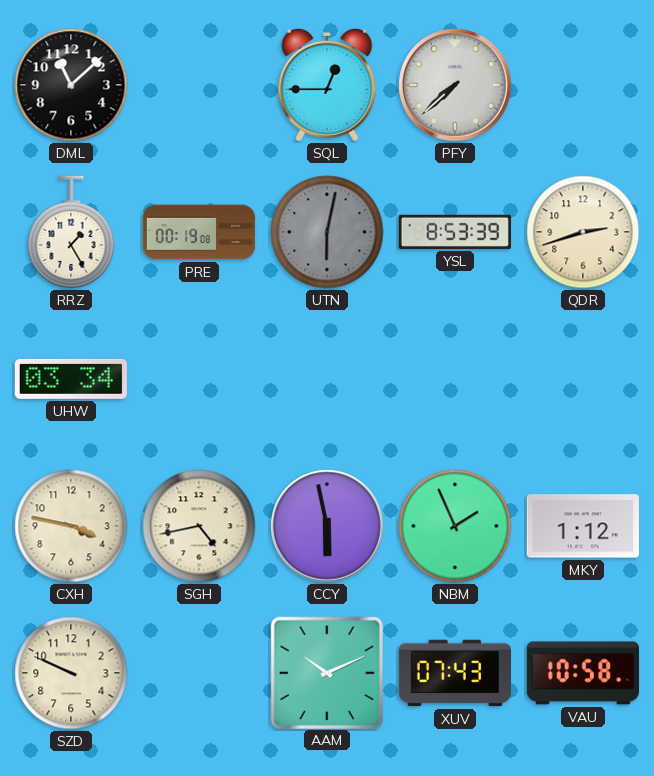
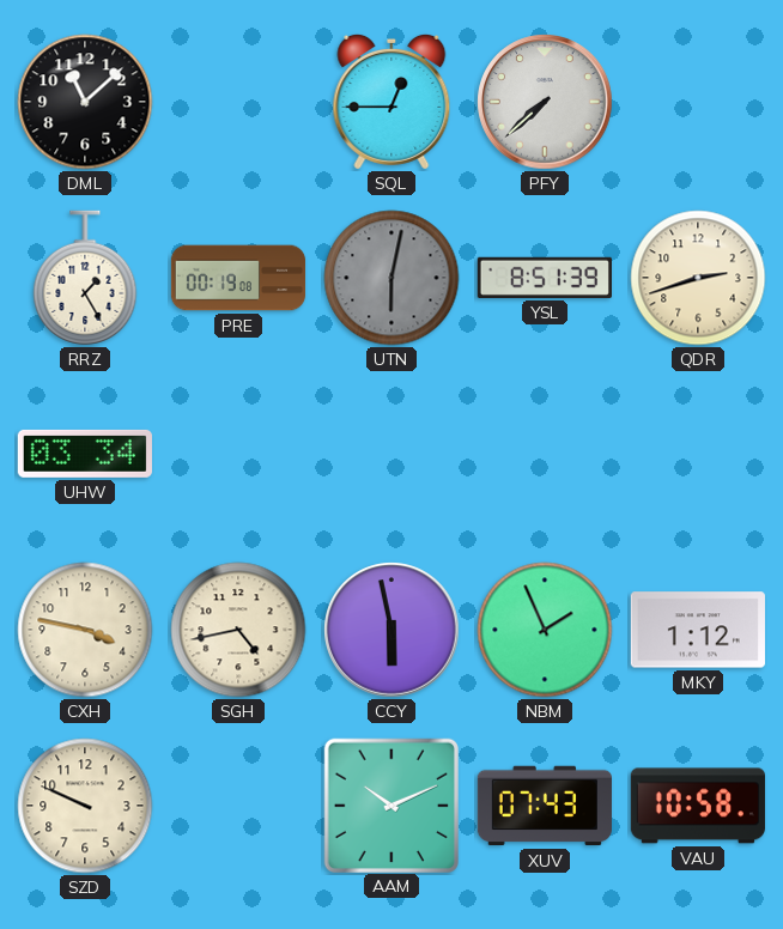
YSL: 8:53 -> 8:51
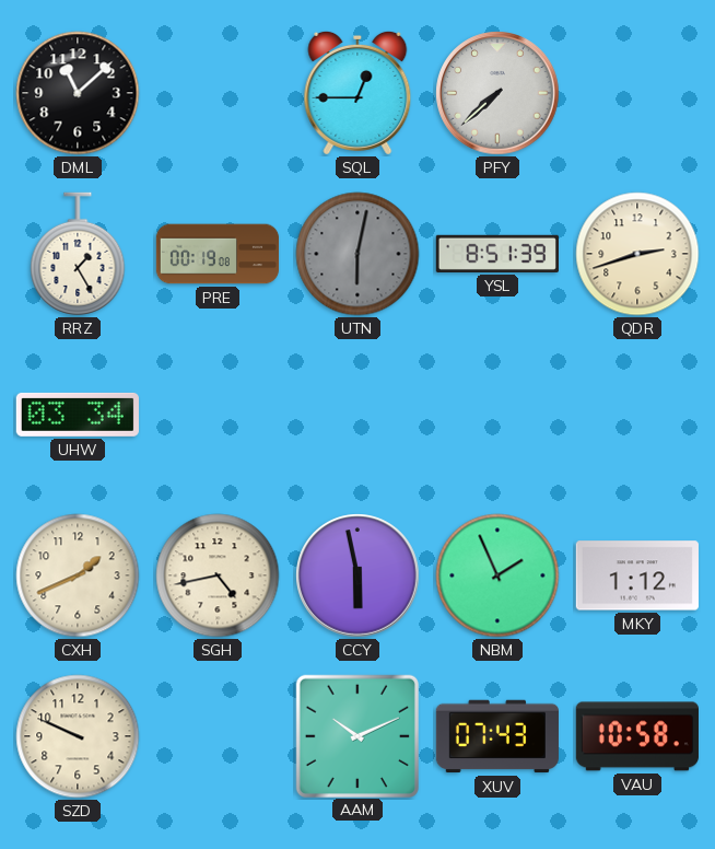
CXH: 3:47 -> 1:41
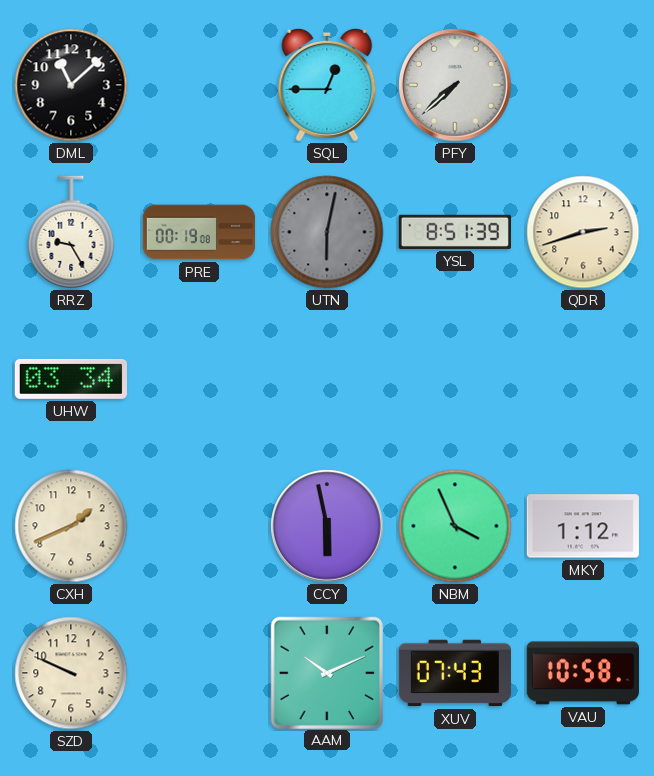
RRZ: 1:25 -> 9:25
SGH: 4:43 -> none
NBM: 1:56 -> 3:56
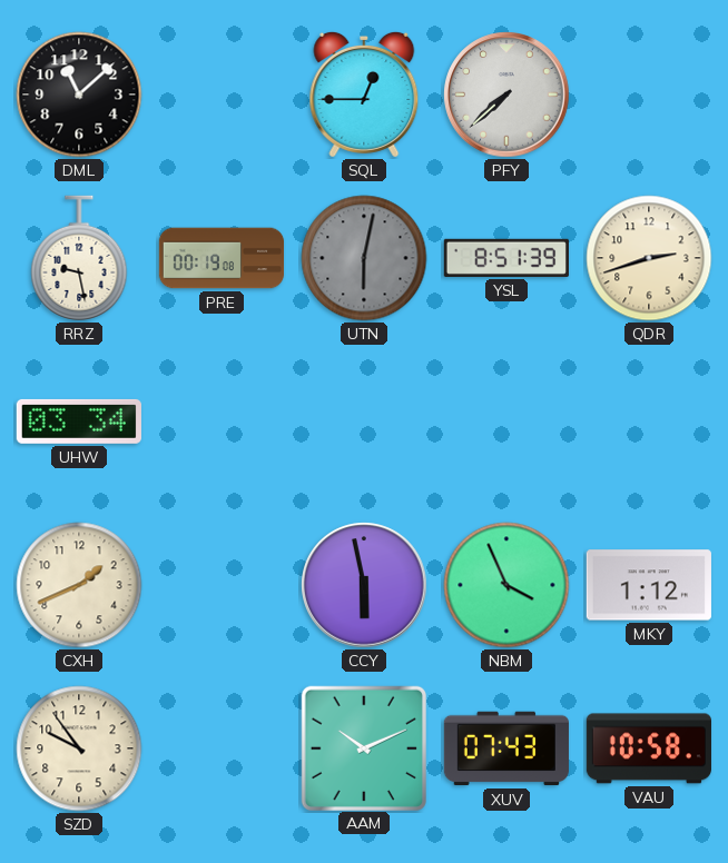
RRZ: 9:25 -> 9:28
SZD: 9:49 -> 9:54
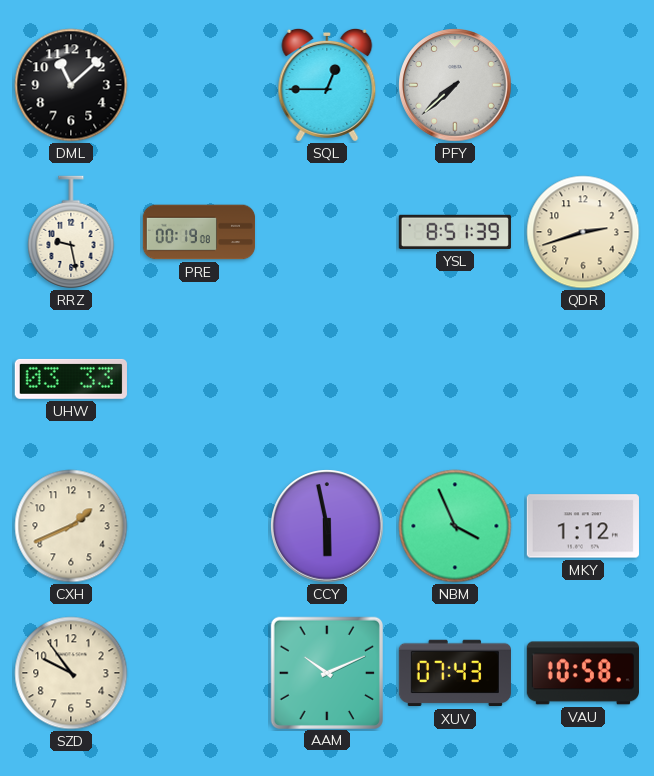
UTN: 6:02 -> none
UHW: 03:34 -> 03:33
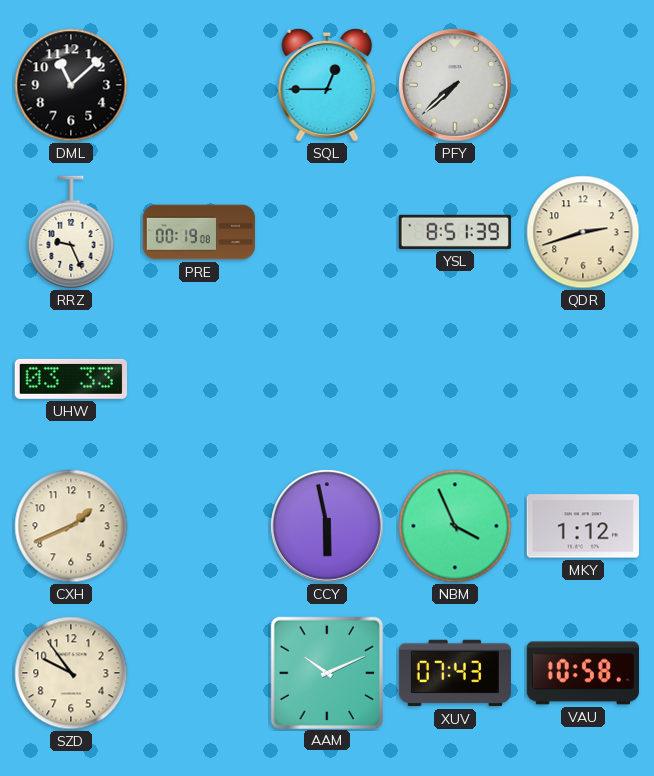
RRZ: 9:28 -> 9:26
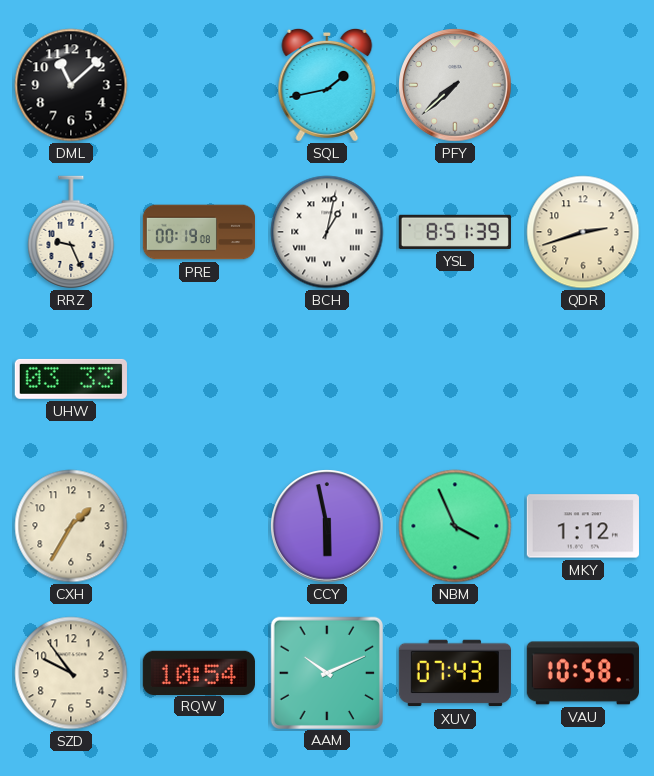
SQL: 12:45 -> 1:43
BCH: none -> 1:02
CXH: 1:41 -> 1:35
RQW: none -> 10:54
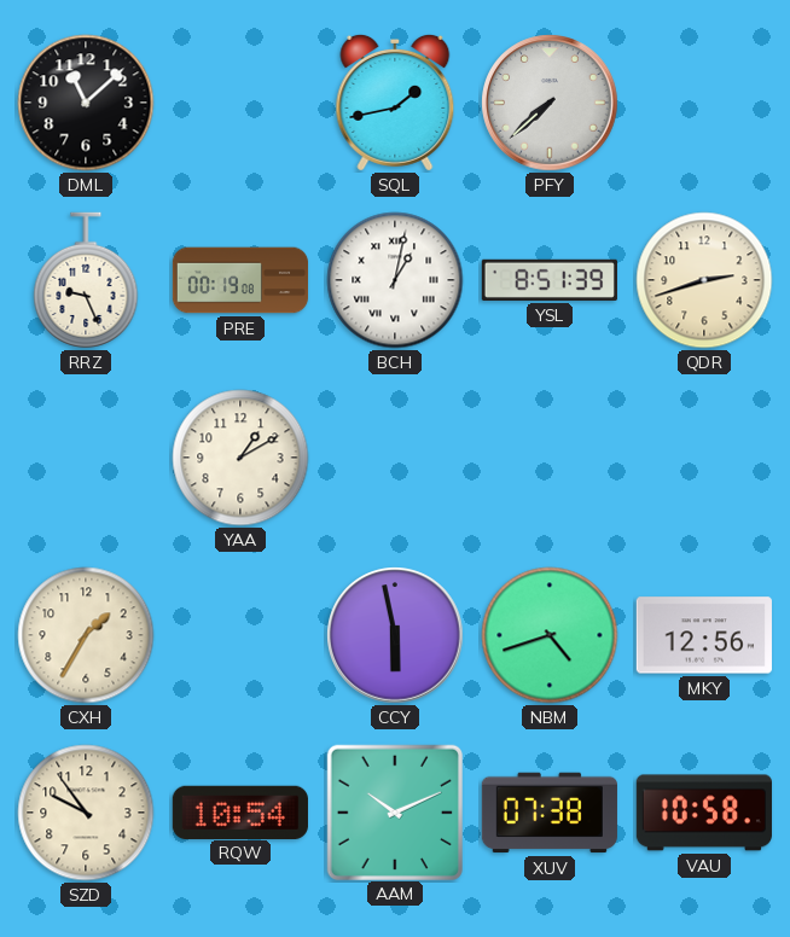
UHW: 03:33 -> none
YAA: none -> 1:10
NBM: 3:56 -> 4:42
MKY: 1:12 -> 12:56
XUV: 07:43 -> 07:38
